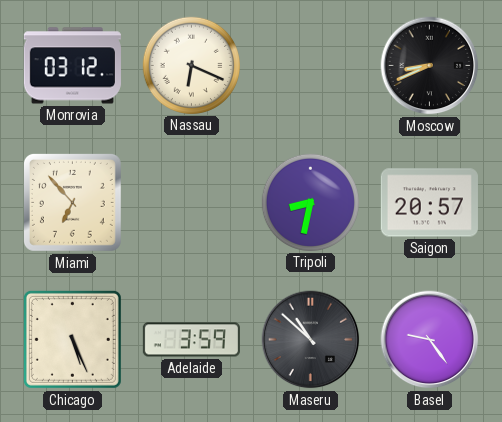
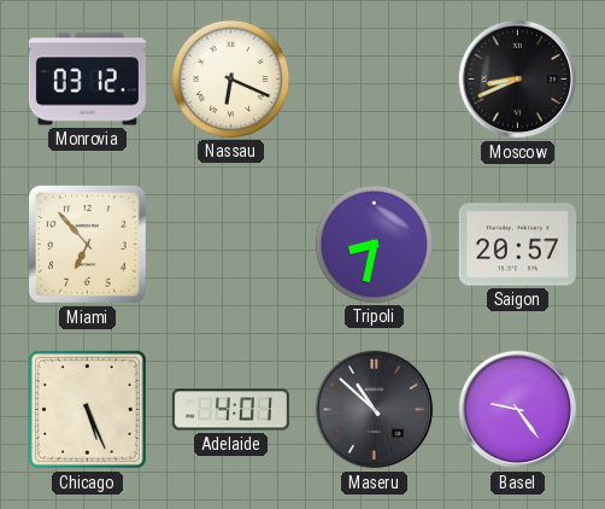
Adelaide: 3:59 -> 4:01
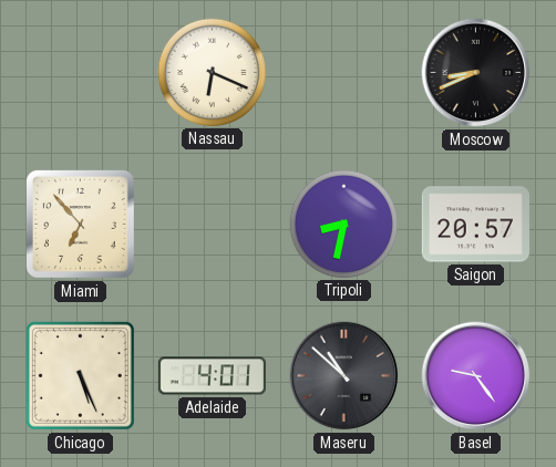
Monrovia: 03:12 -> none
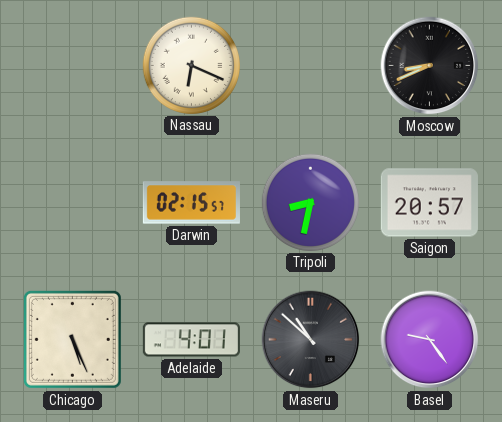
Miami: 6:53 -> none
Darwin: none -> 02:15
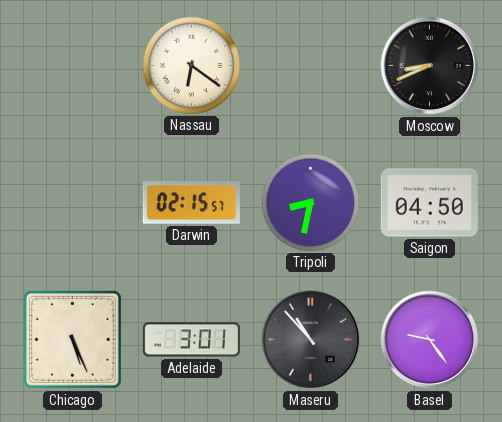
Nassau: 6:19 -> 6:21
Saigon: 20:57 -> 04:50
Adelaide: 4:01 -> 3:01
Maseru: 10:52 -> 10:53
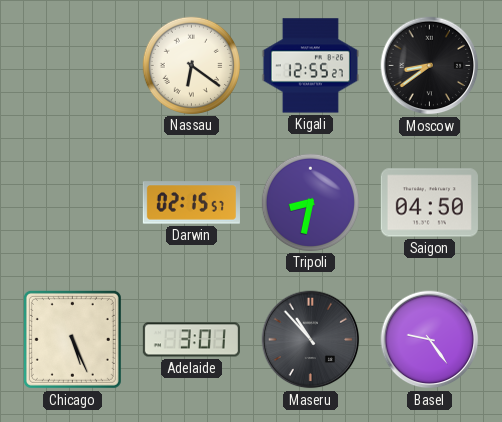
Kigali: none -> 12:55
Moscow: 8:41 -> 8:39
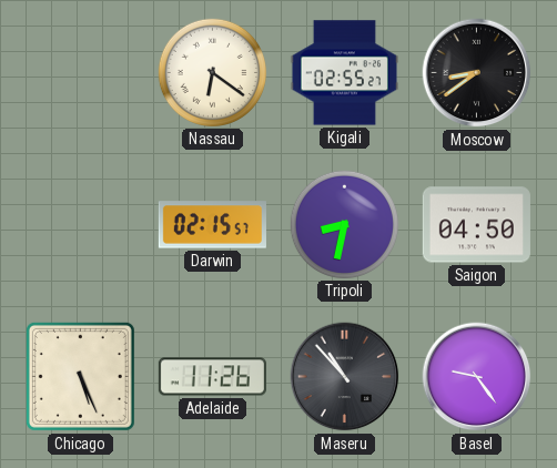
Kigali: 12:55 -> 02:55
Adelaide: 3:01 -> 11:26
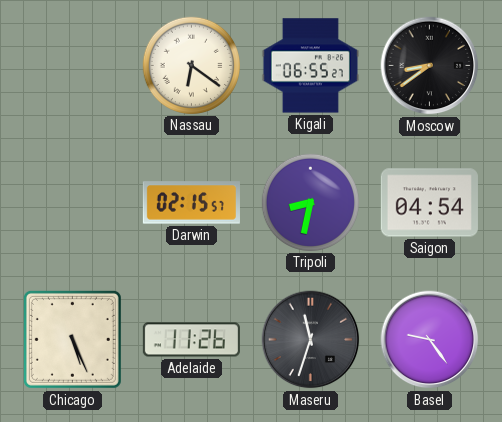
Kigali: 02:55 -> 06:55
Saigon: 04:50 -> 04:54
Maseru: 10:53 -> 11:33
